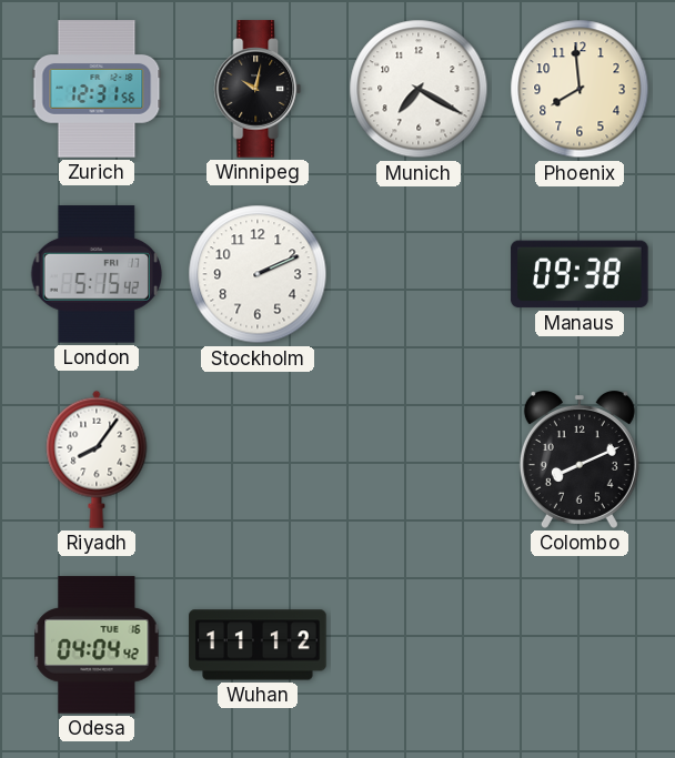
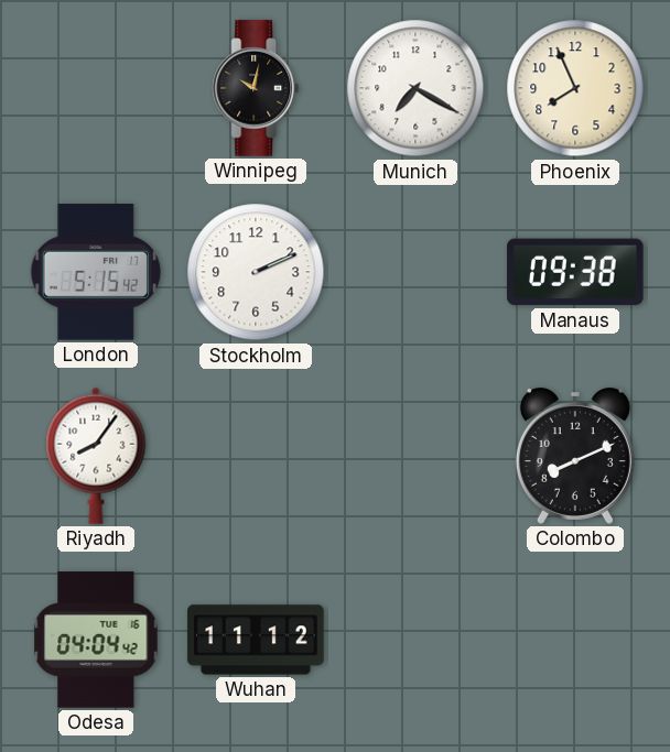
Zurich: 12:31 -> none
Phoenix: 7:59 -> 7:56
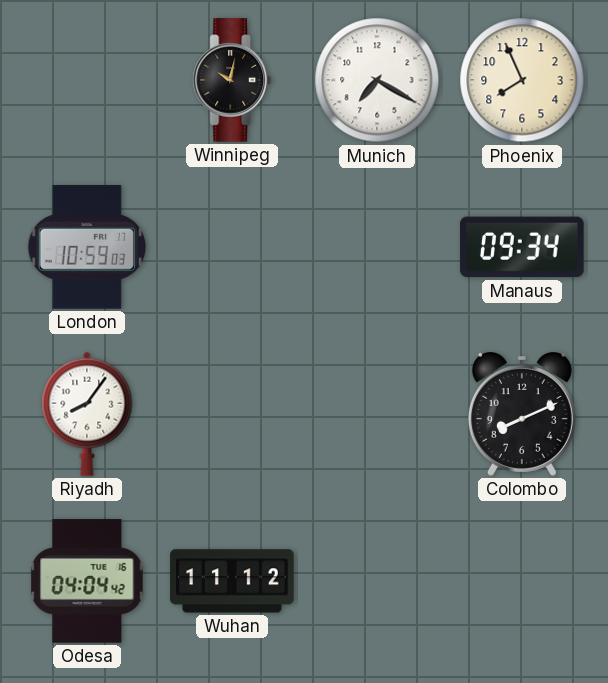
London: 5:15 -> 10:59
Stockholm: 2:11 -> none
Manaus: 09:38 -> 09:34
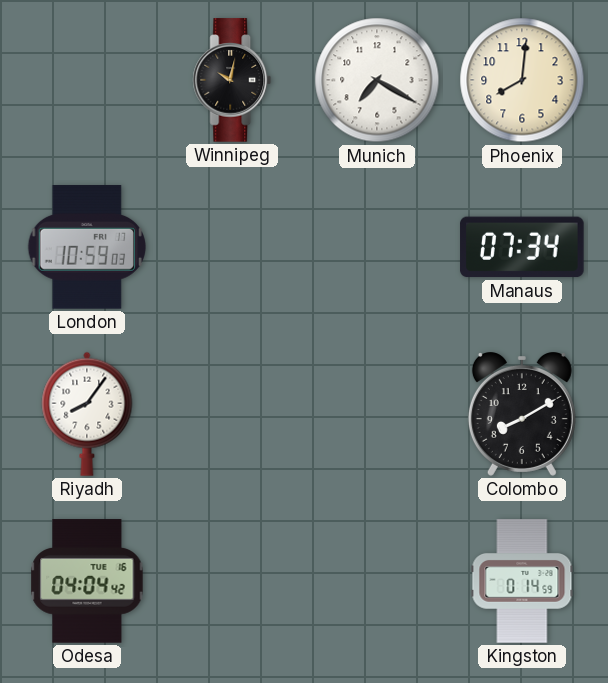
Phoenix: 7:56 -> 8:01
Manaus: 09:34 -> 07:34
Colombo: 8:11 -> 8:10
Wuhan: 11:12 -> none
Kingston: none -> 0:14
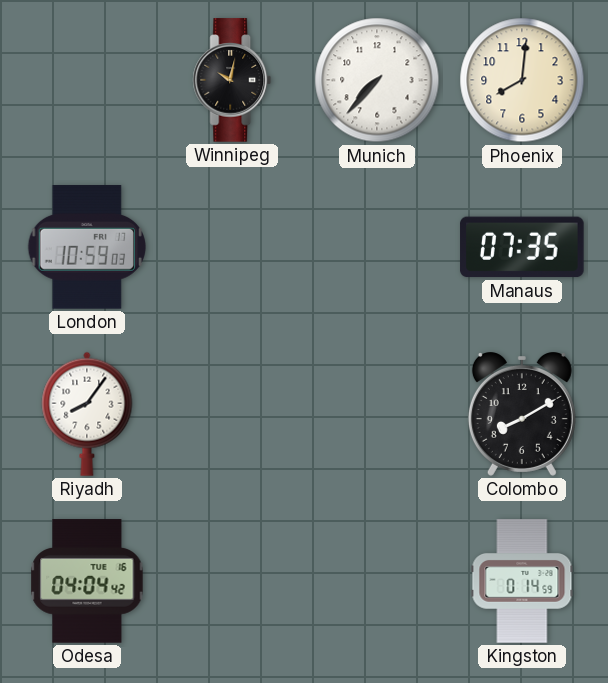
Munich: 7:20 -> 7:37
Manaus: 07:34 -> 07:35
